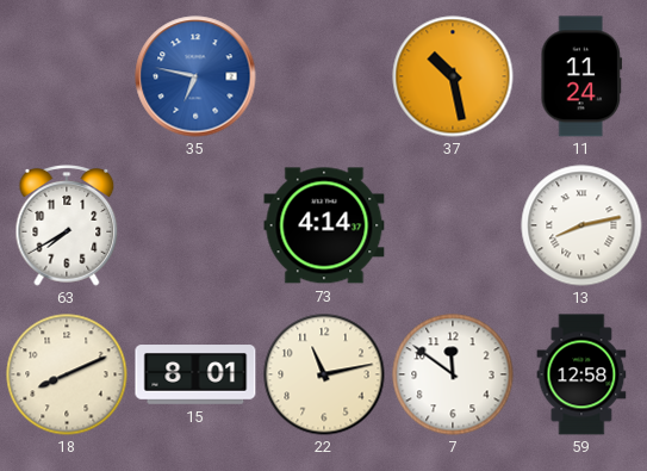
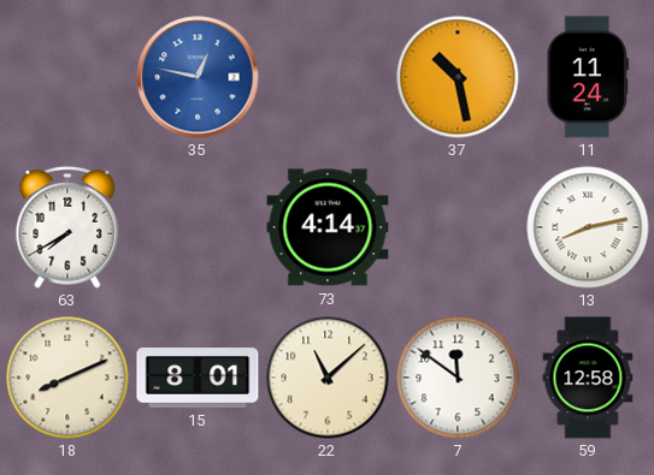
35: 6:47 -> 12:47
22: 11:13 -> 11:08
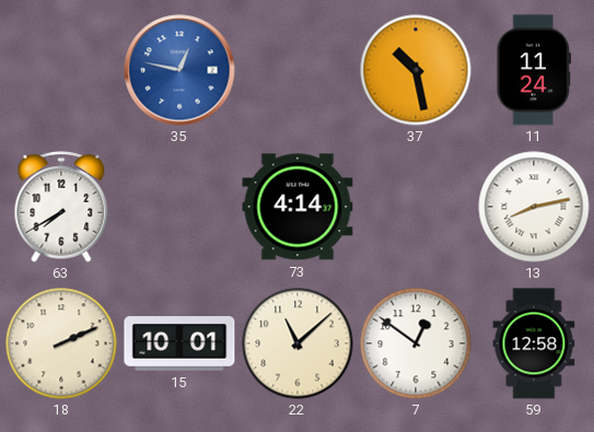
18: 8:11 -> 2:11
15: 8:01 -> 10:01
7: 11:51 -> 12:51
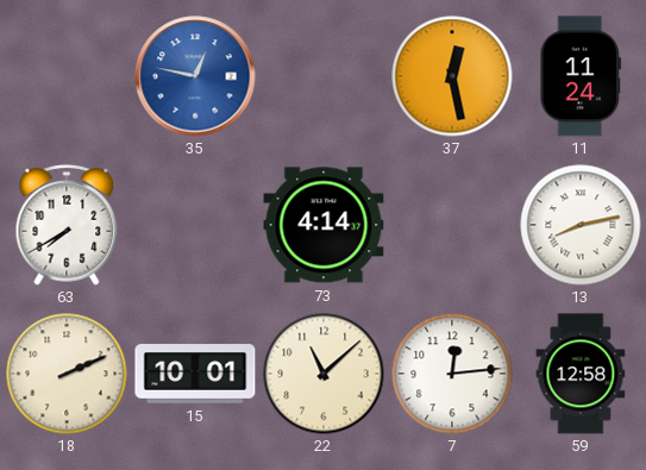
37: 10:28 -> 12:28
7: 12:51 -> 12:14
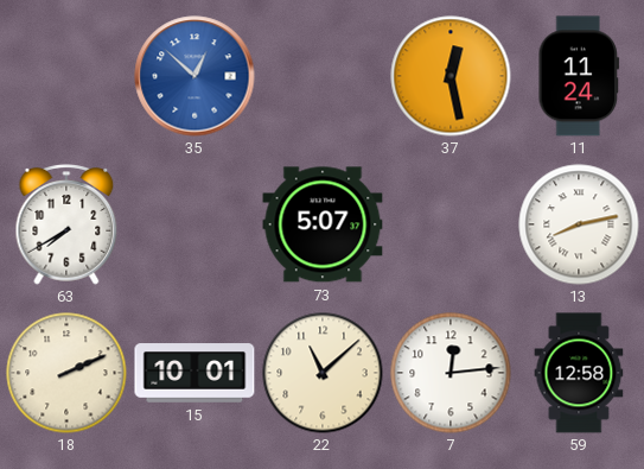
35: 12:47 -> 12:52
73: 4:14 -> 5:07
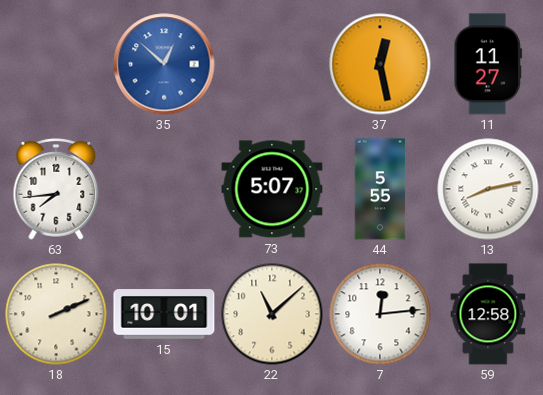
11: 11:24 -> 11:27
63: 7:40 -> 7:44
44: none -> 5:55
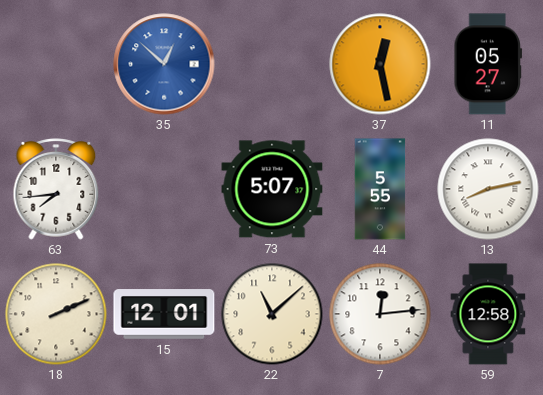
11: 11:27 -> 05:27
15: 10:01 -> 12:01
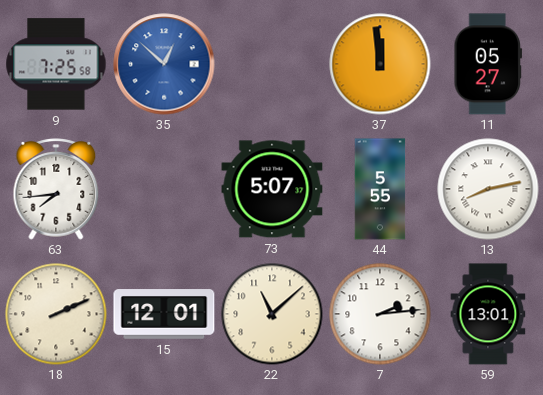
9: none -> 7:25
37: 12:28 -> 11:59
7: 12:14 -> 2:14
59: 12:58 -> 13:01
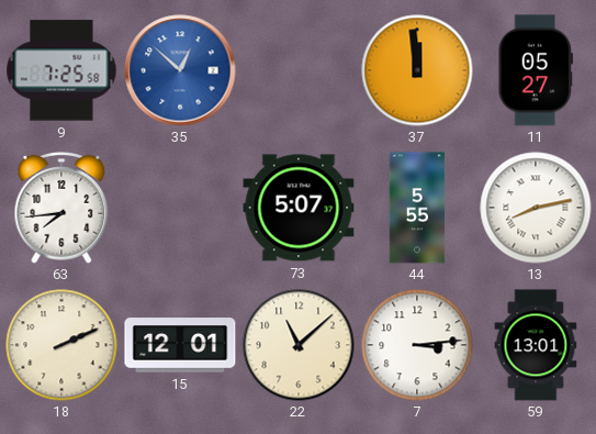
7: 2:14 -> 3:14
